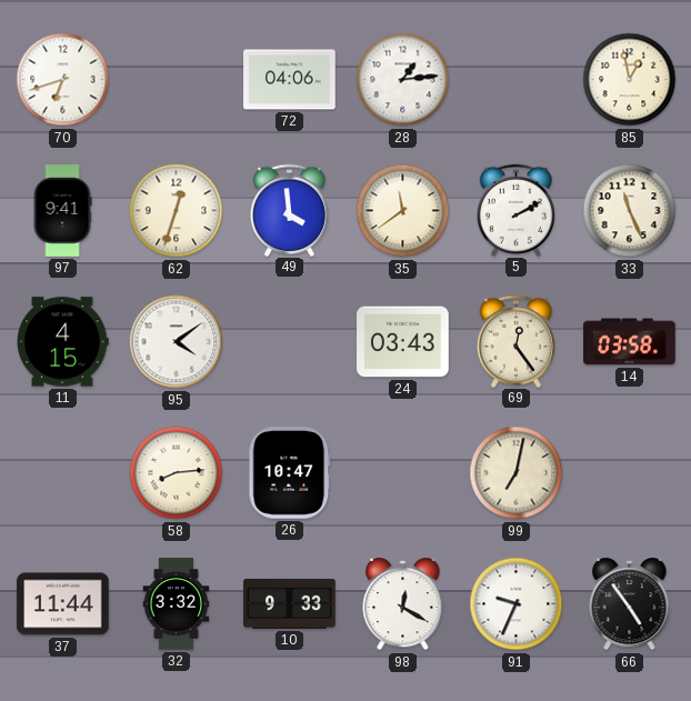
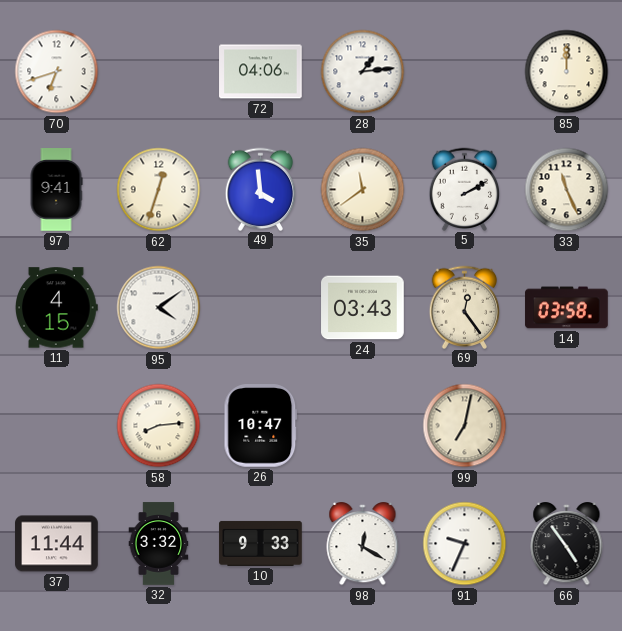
85: 12:58 -> 12:00
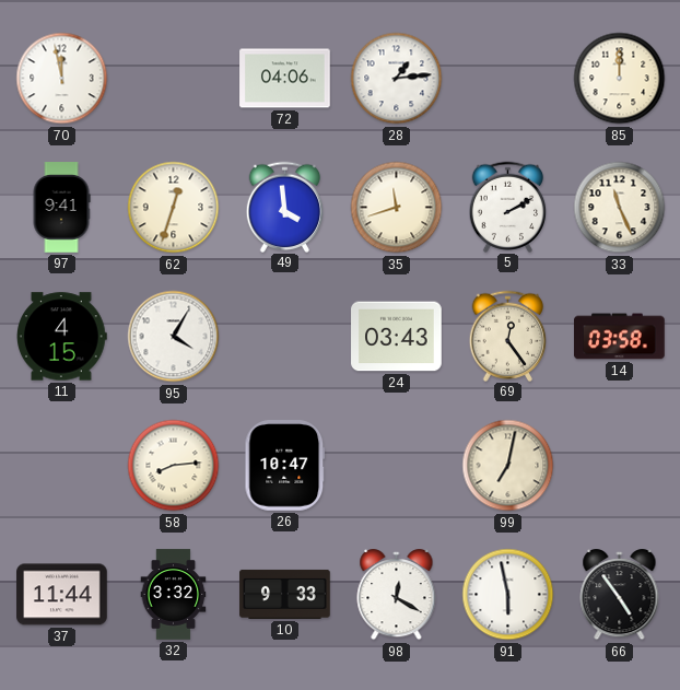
70: 6:42 -> 11:58
35: 11:39 -> 11:42
95: 4:09 -> 4:05
91: 9:34 -> 5:58
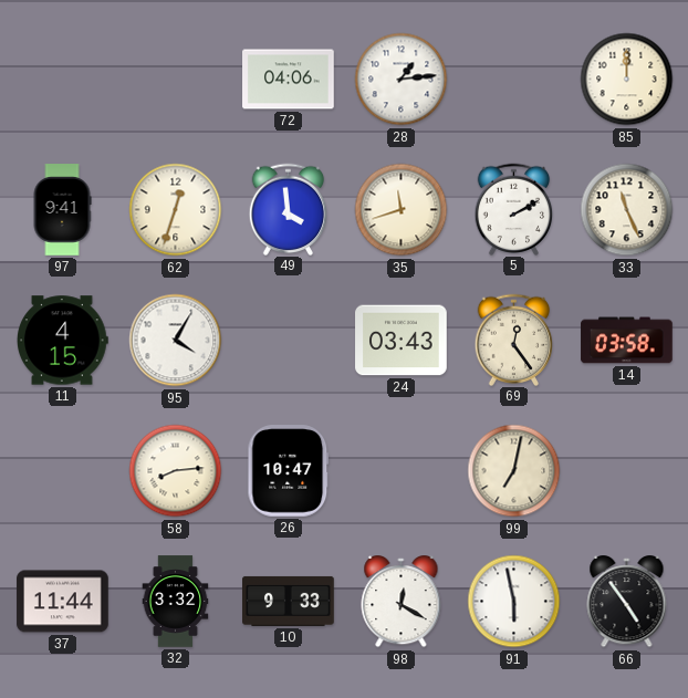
70: 11:58 -> none
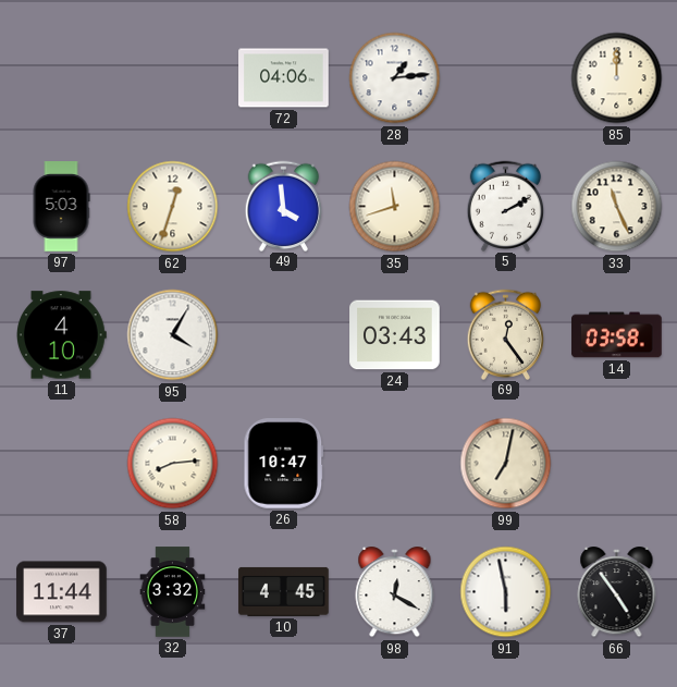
97: 9:41 -> 5:03
11: 4:15 -> 4:10
10: 9:33 -> 4:45
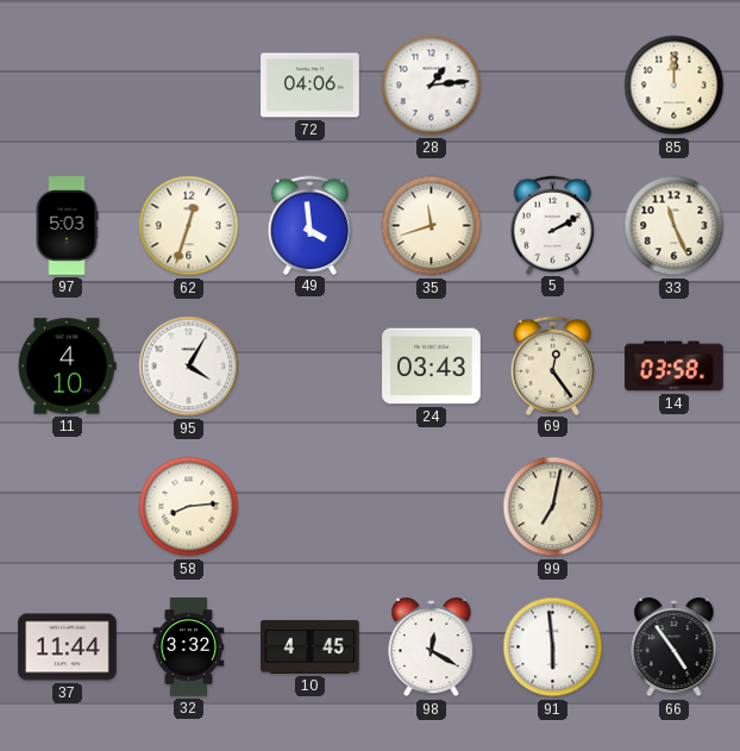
26: 10:47 -> none
91: 5:58 -> 5:59
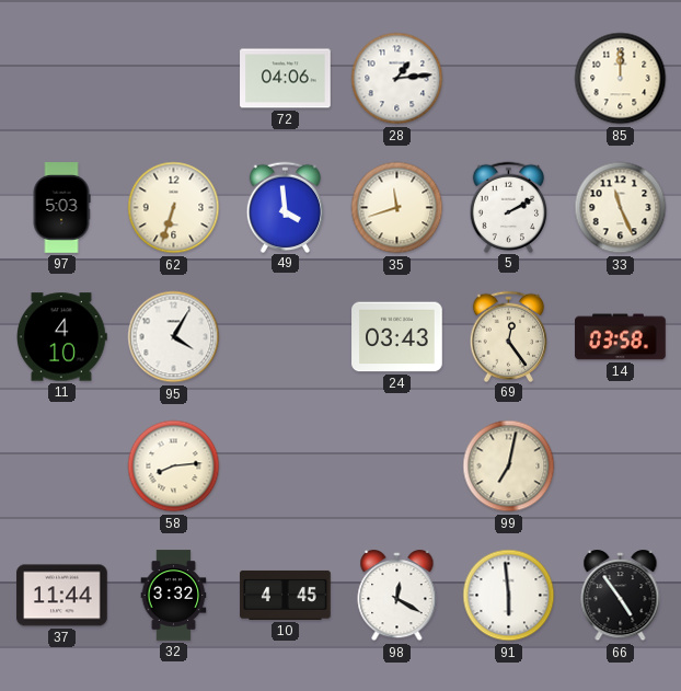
62: 12:33 -> 6:33
